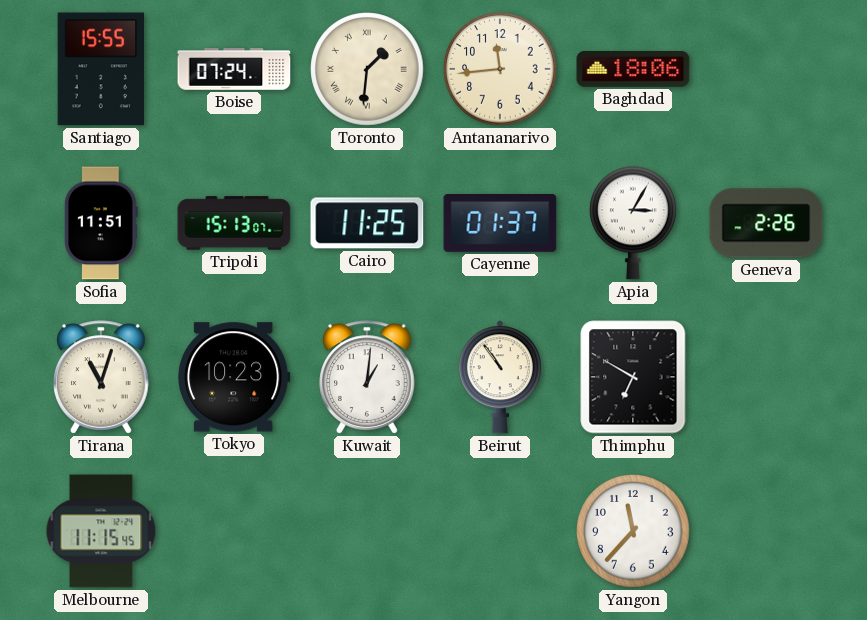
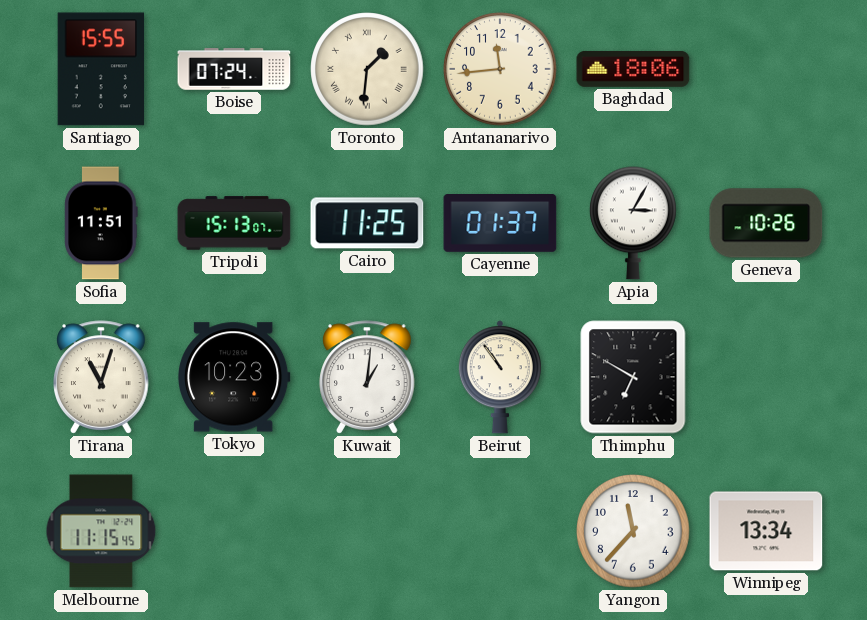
Geneva: 2:26 -> 10:26
Winnipeg: none -> 13:34
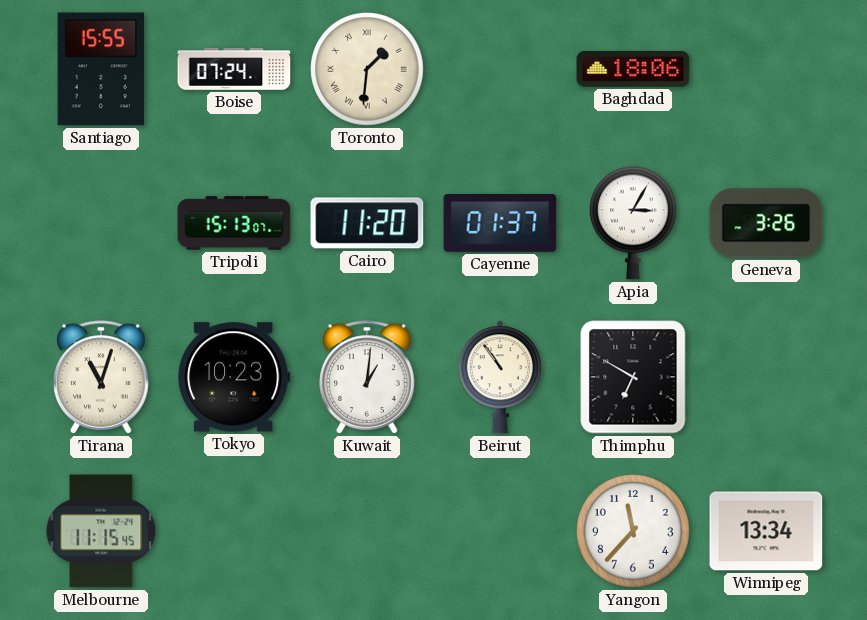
Antananarivo: 11:44 -> none
Sofia: 11:51 -> none
Cairo: 11:25 -> 11:20
Geneva: 10:26 -> 3:26
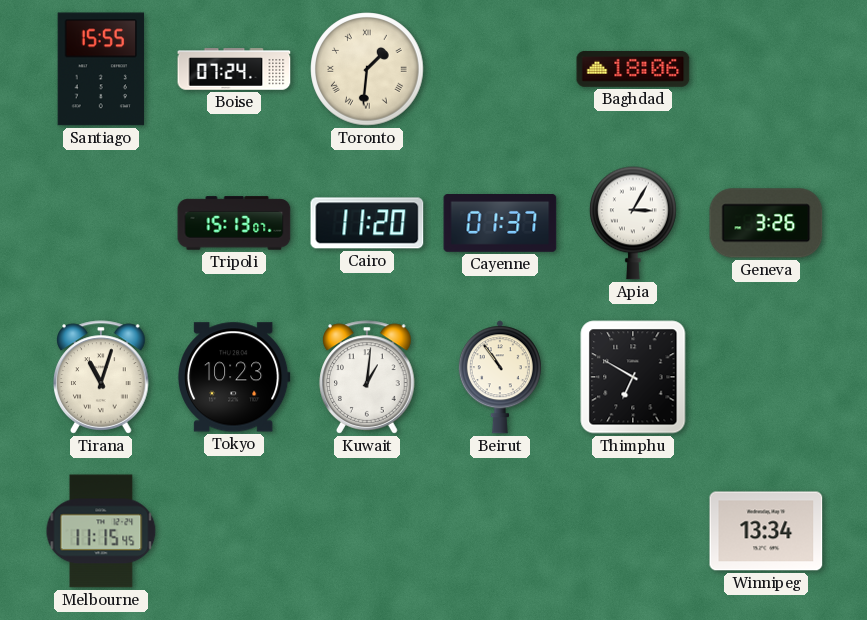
Yangon: 11:37 -> none
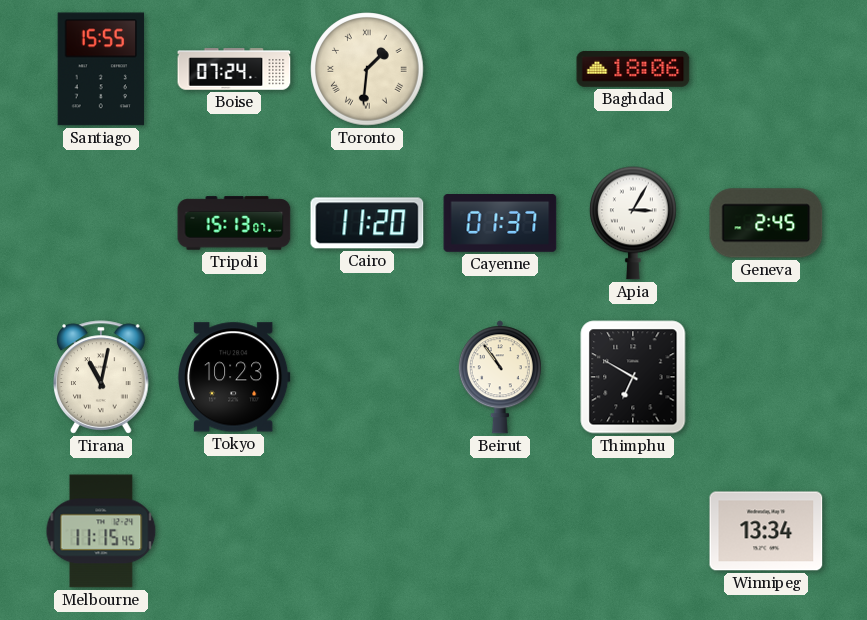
Geneva: 3:26 -> 2:45
Tirana: 11:03 -> 11:02
Kuwait: 1:01 -> none
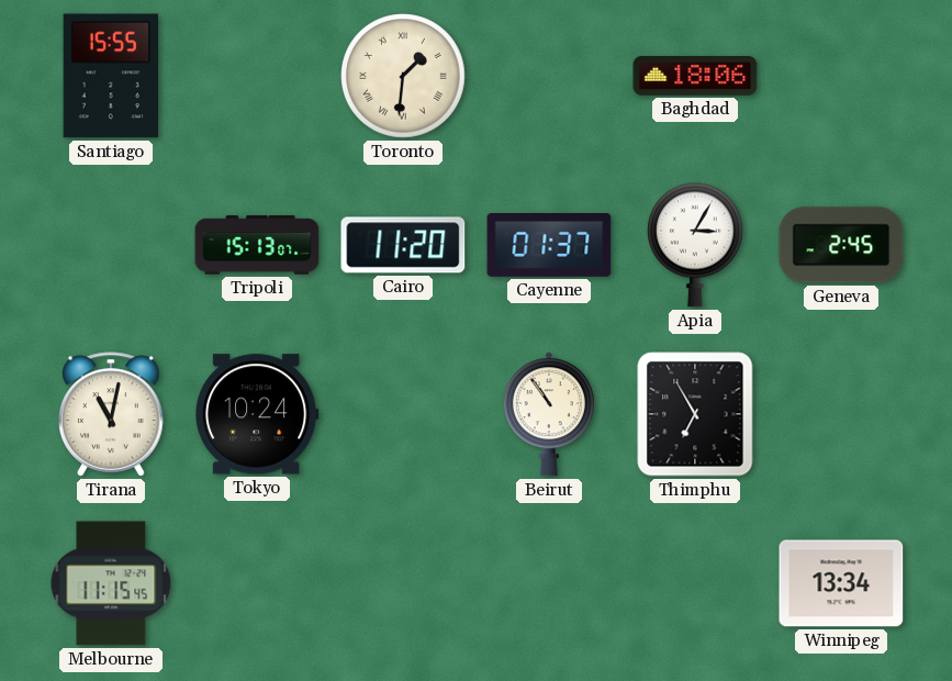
Boise: 07:24 -> none
Tokyo: 10:23 -> 10:24
Thimphu: 6:50 -> 6:55
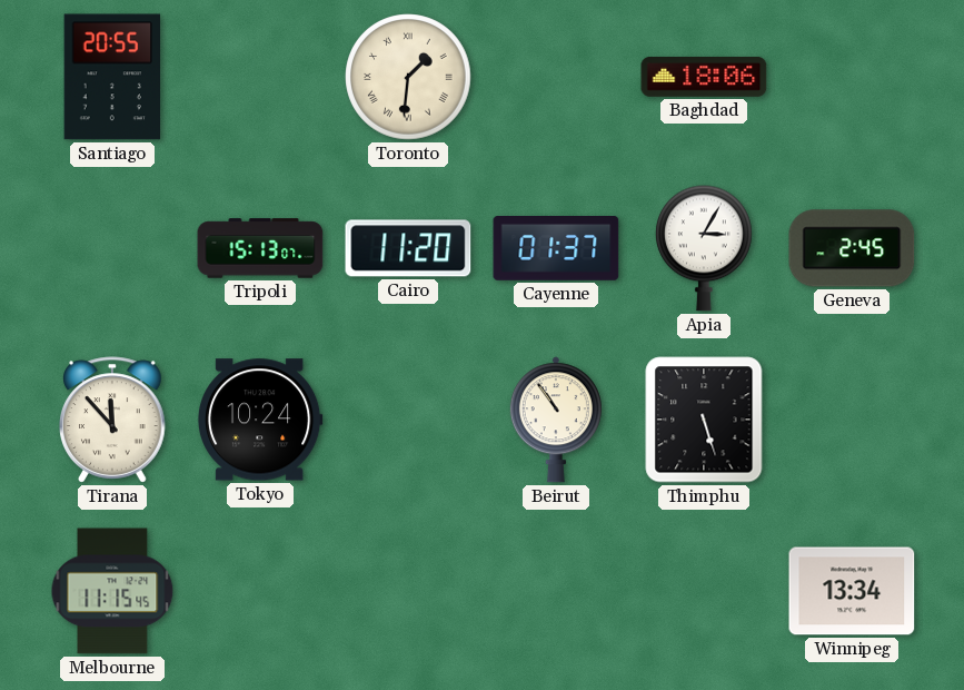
Santiago: 15:55 -> 20:55
Tirana: 11:02 -> 11:53
Thimphu: 6:55 -> 5:27
